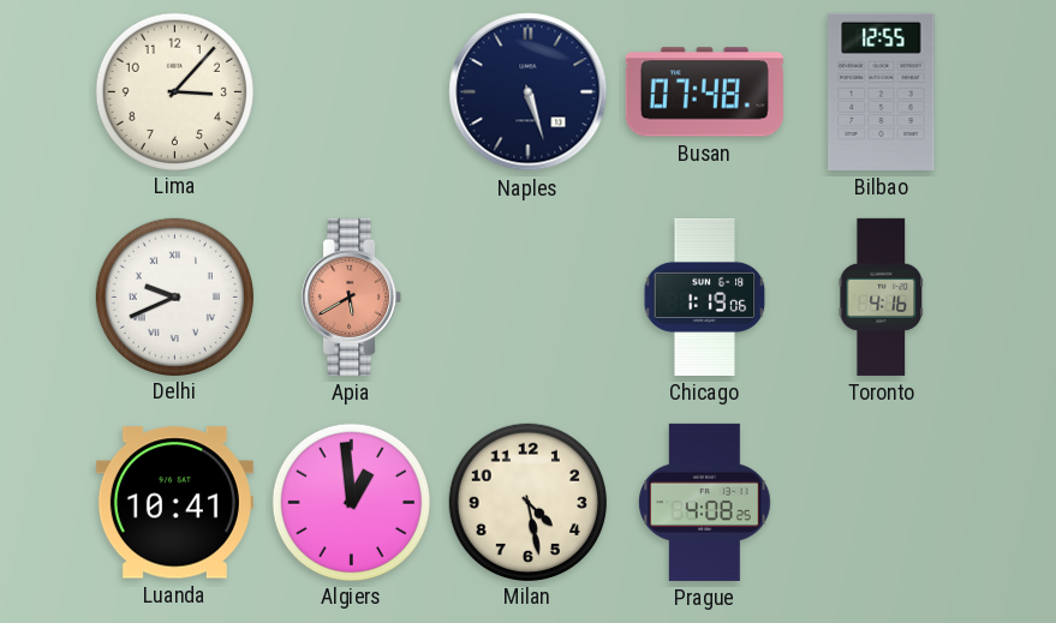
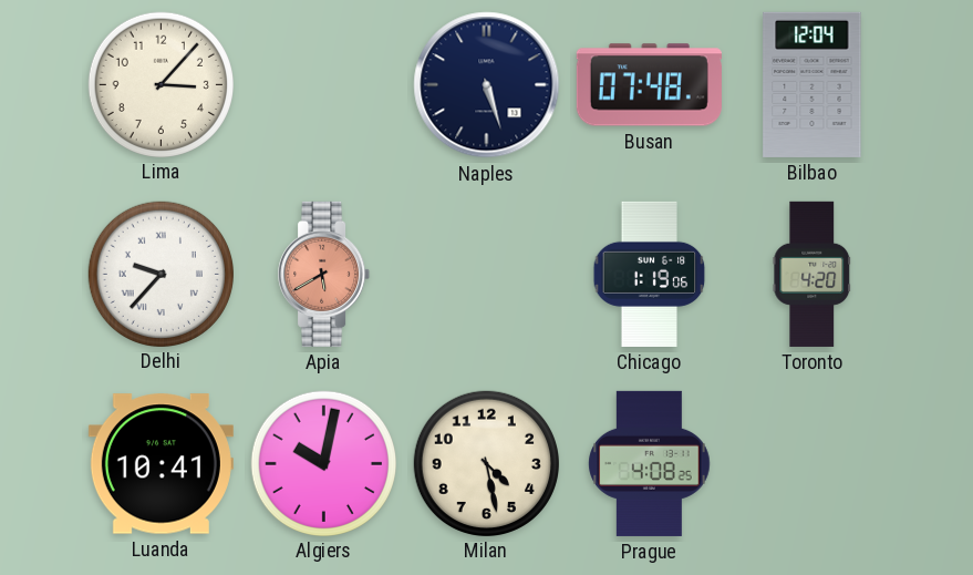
Bilbao: 12:55 -> 12:04
Delhi: 9:41 -> 9:37
Toronto: 4:16 -> 4:20
Algiers: 12:59 -> 10:02
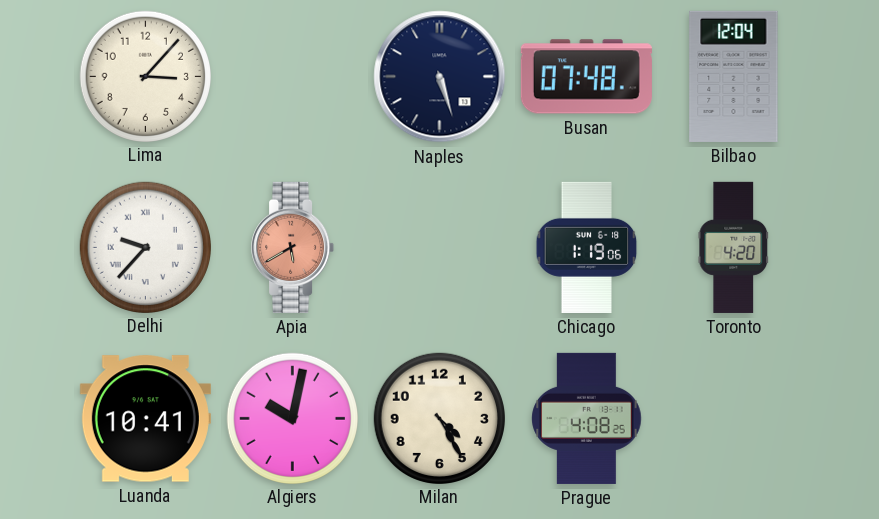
Milan: 4:28 -> 4:25
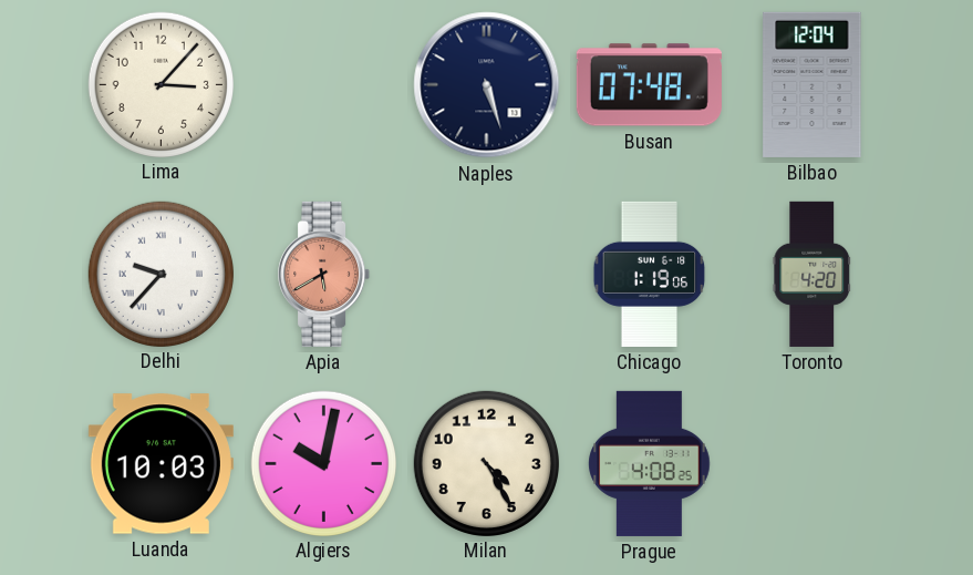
Luanda: 10:41 -> 10:03
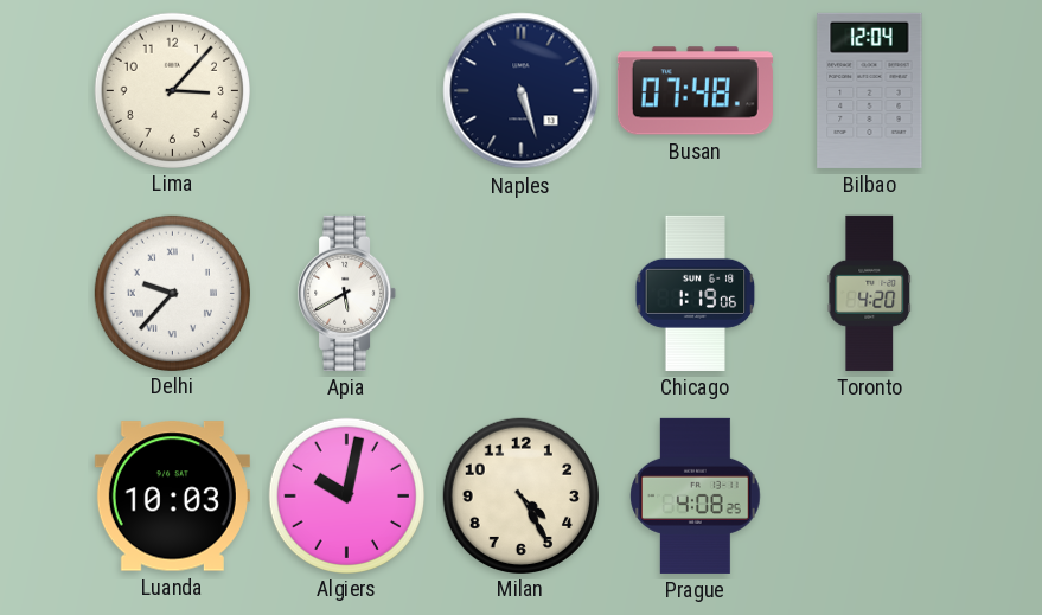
Apia dial: salmon -> white
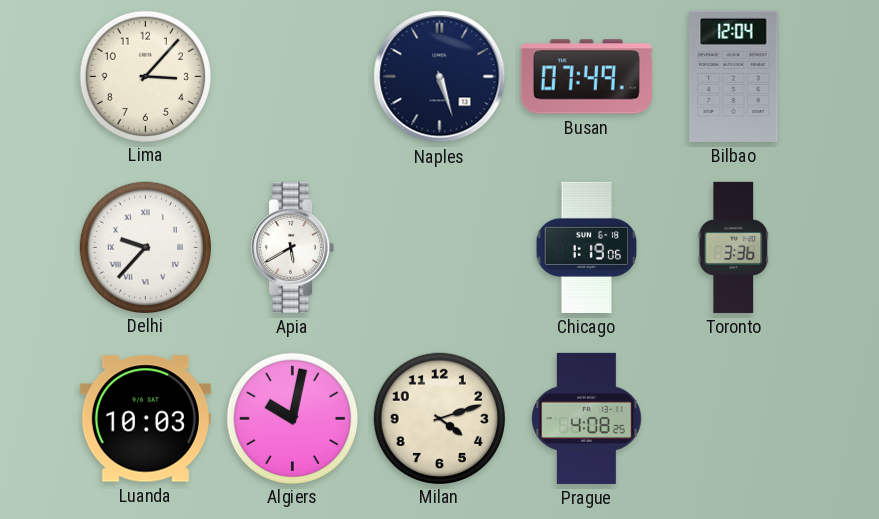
Busan: 07:48 -> 07:49
Toronto: 4:20 -> 3:36
Milan: 4:25 -> 4:12
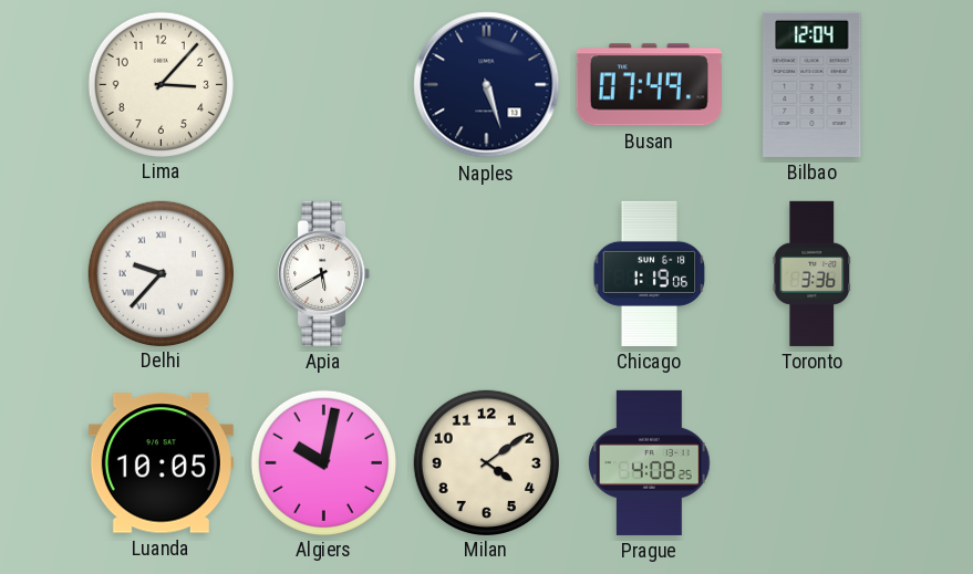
Luanda: 10:03 -> 10:05
Milan: 4:12 -> 4:09
